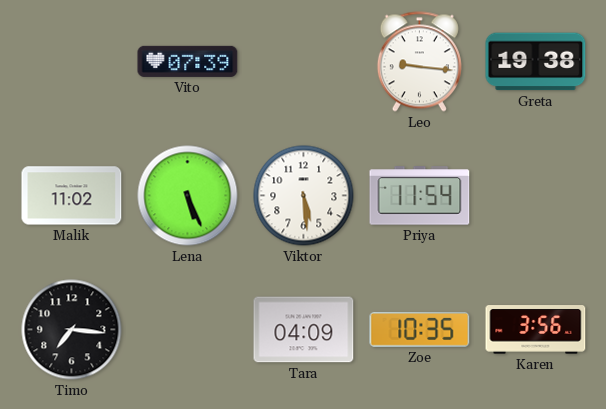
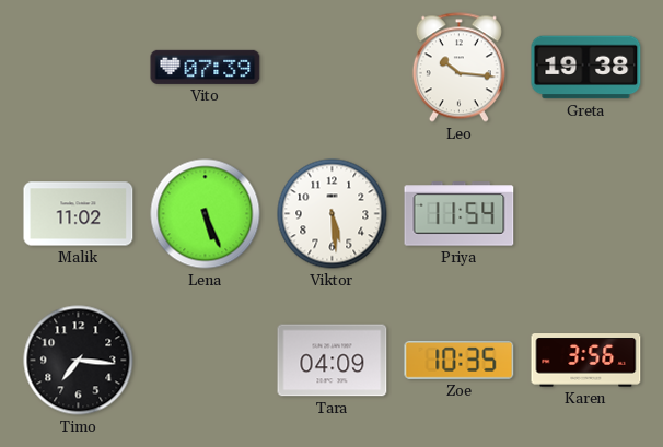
Leo: 9:16 -> 10:16
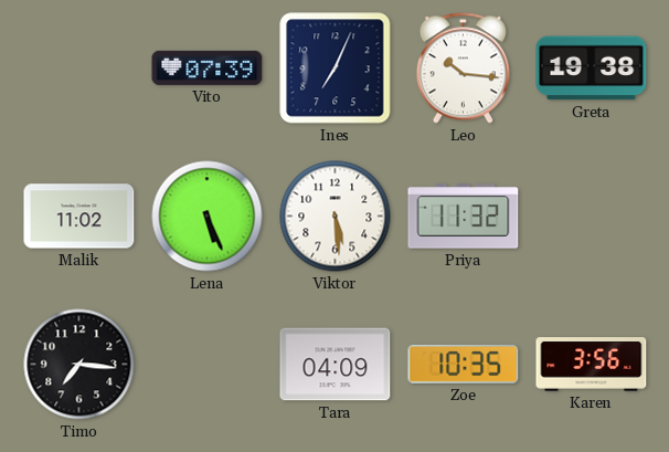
Ines: none -> 7:04
Priya: 11:54 -> 11:32
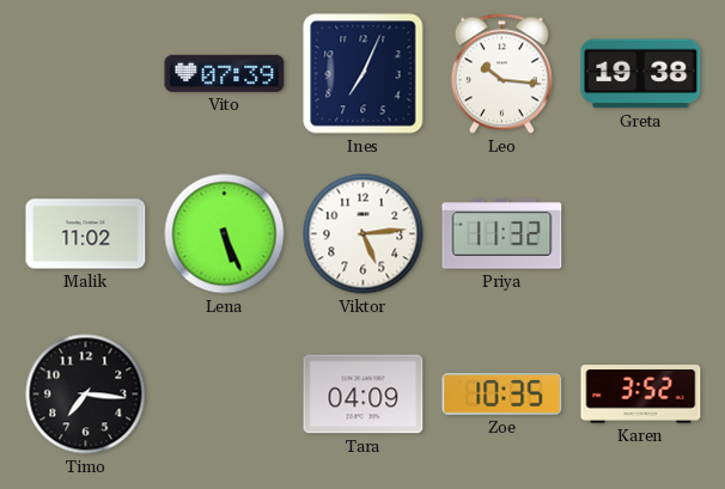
Viktor: 5:29 -> 5:14
Karen: 3:56 -> 3:52
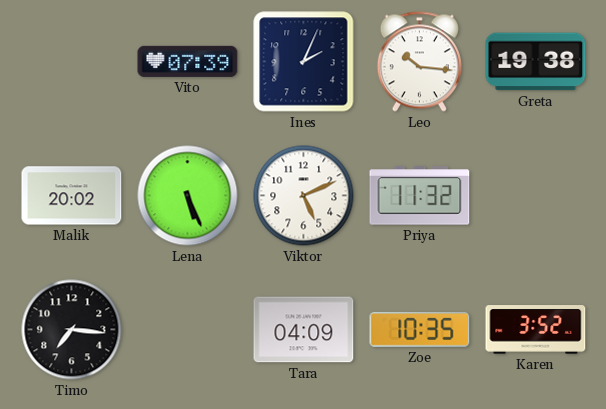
Ines: 7:04 -> 2:04
Malik: 11:02 -> 20:02
Viktor: 5:14 -> 5:11
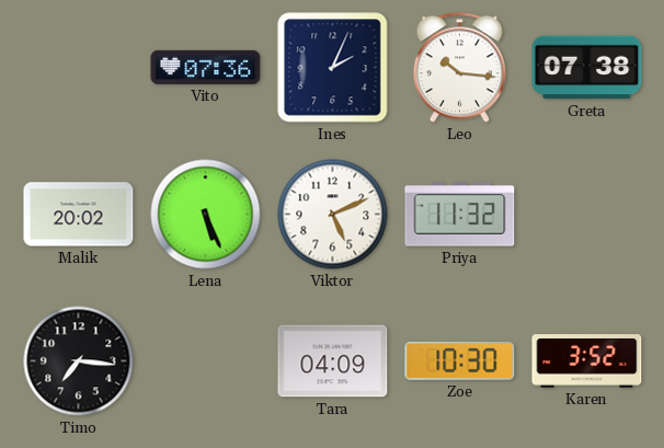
Vito: 07:39 -> 07:36
Greta: 19:38 -> 07:38
Zoe: 10:35 -> 10:30
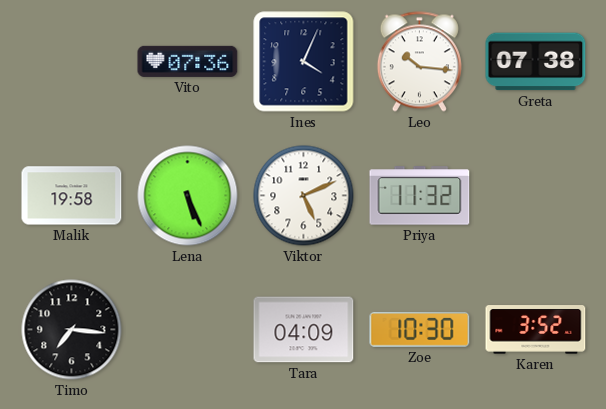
Ines: 2:04 -> 4:04
Malik: 20:02 -> 19:58
